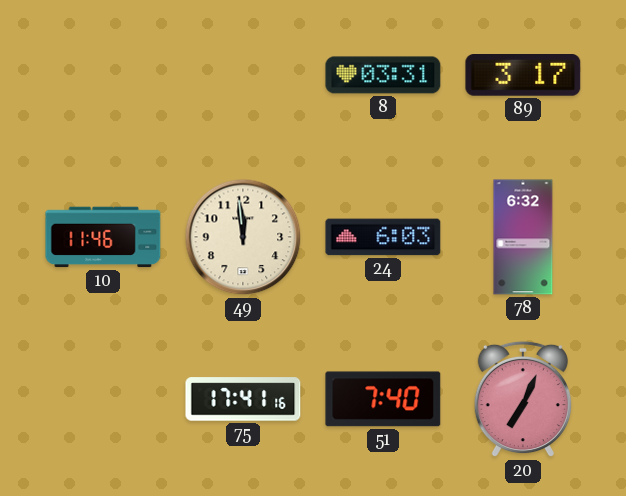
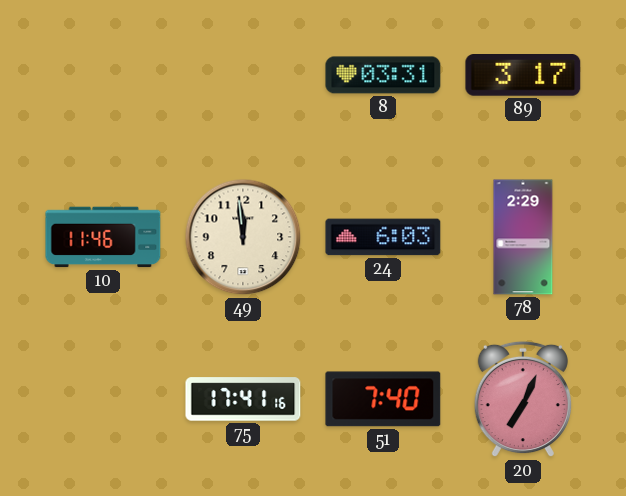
78: 6:32 -> 2:29
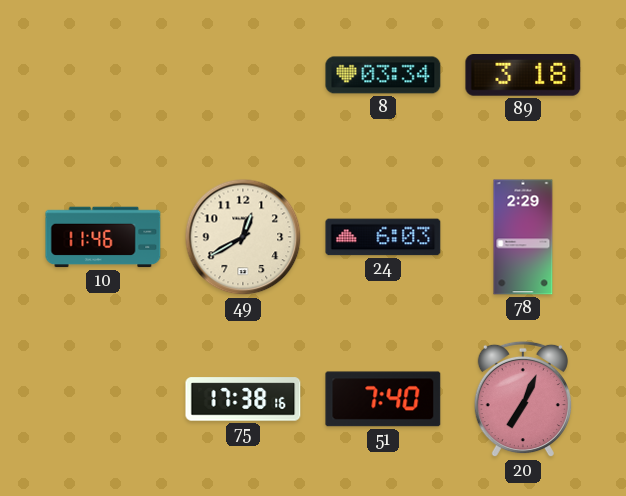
8: 03:31 -> 03:34
89: 3:17 -> 3:18
49: 11:59 -> 12:40
75: 17:41 -> 17:38
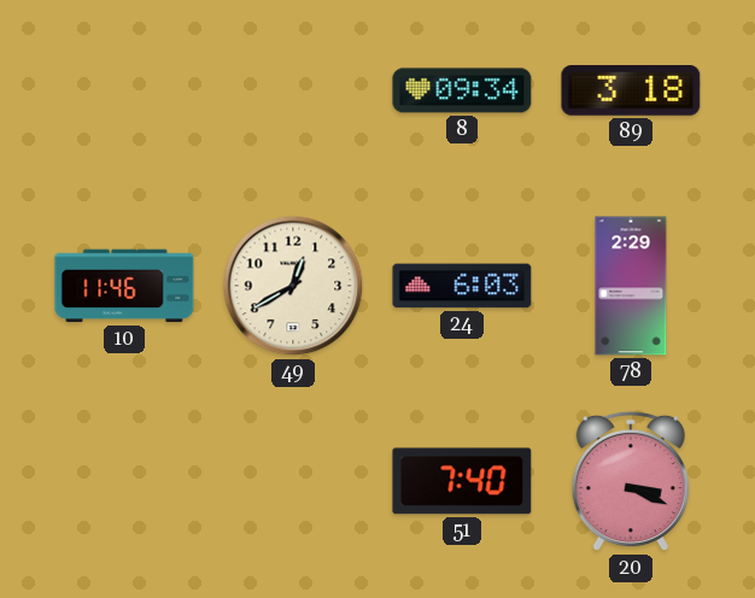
8: 03:34 -> 09:34
75: 17:38 -> none
20: 7:04 -> 3:19
